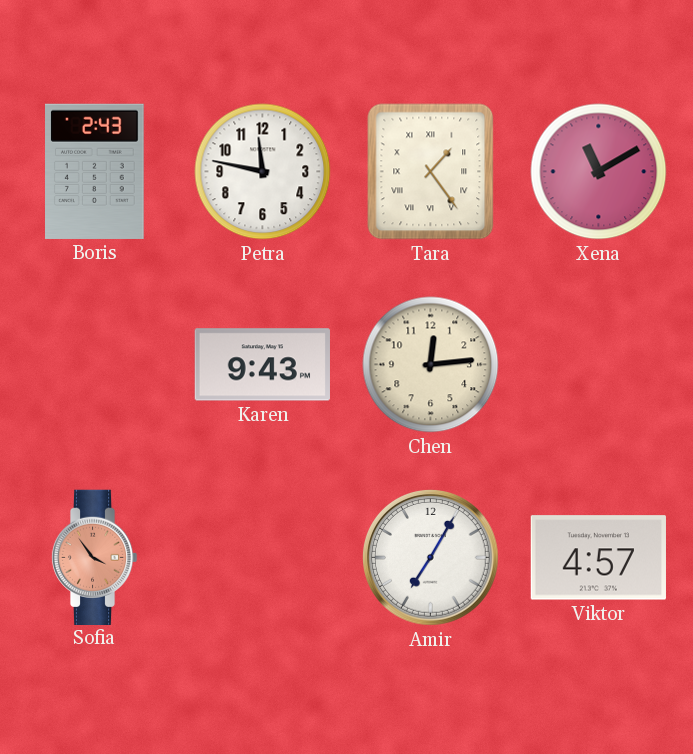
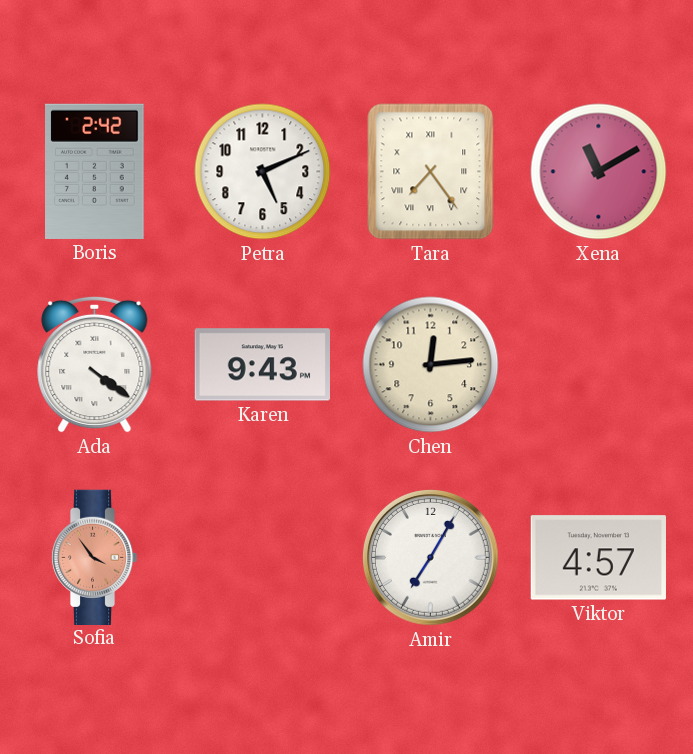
Boris: 2:43 -> 2:42
Petra: 11:47 -> 5:11
Tara: 1:24 -> 7:24
Ada: none -> 4:21
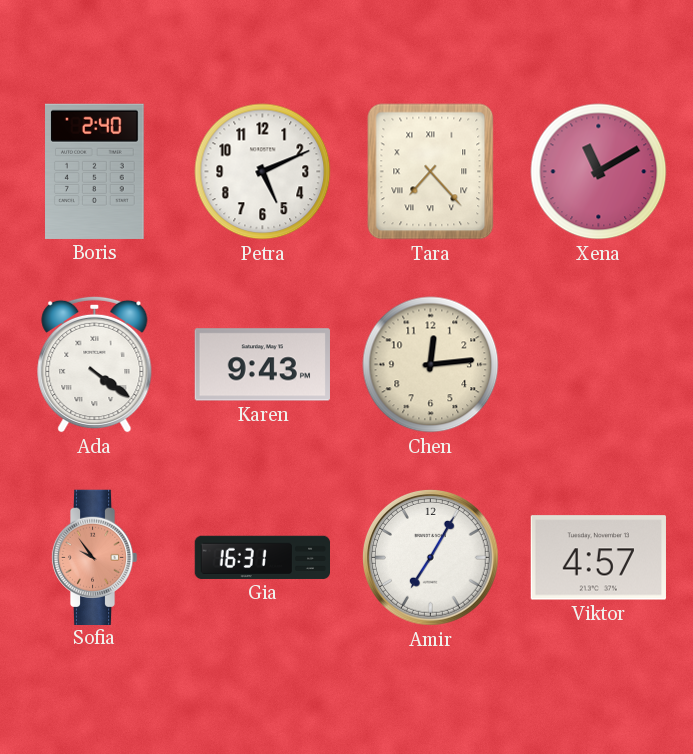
Boris: 2:42 -> 2:40
Tara: 7:24 -> 7:23
Sofia: 3:54 -> 9:54
Gia: none -> 16:31
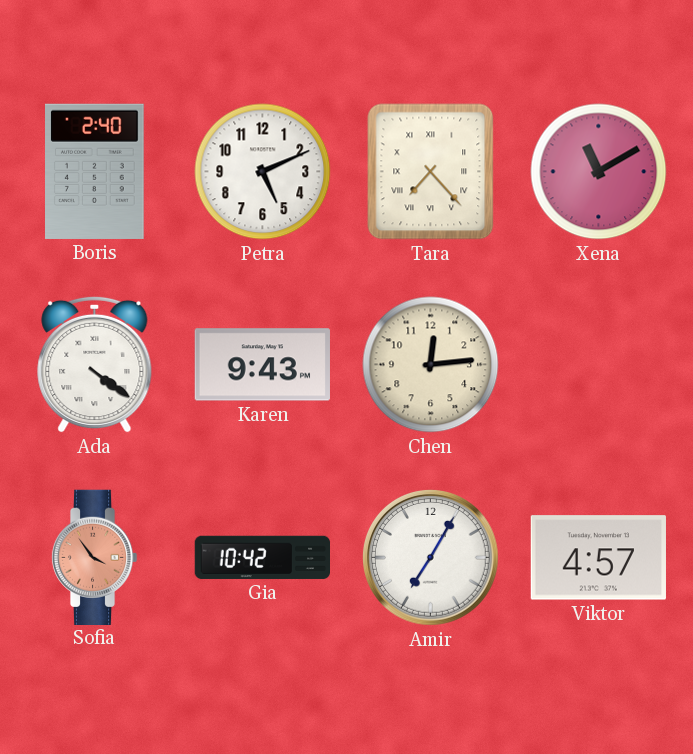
Sofia: 9:54 -> 3:54
Gia: 16:31 -> 10:42
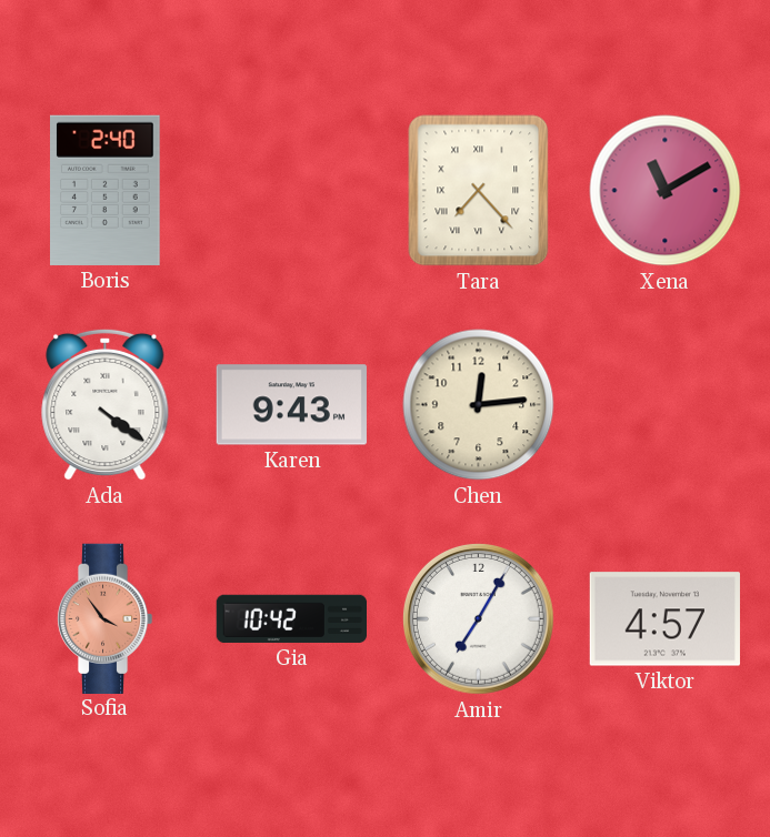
Petra: 5:11 -> none
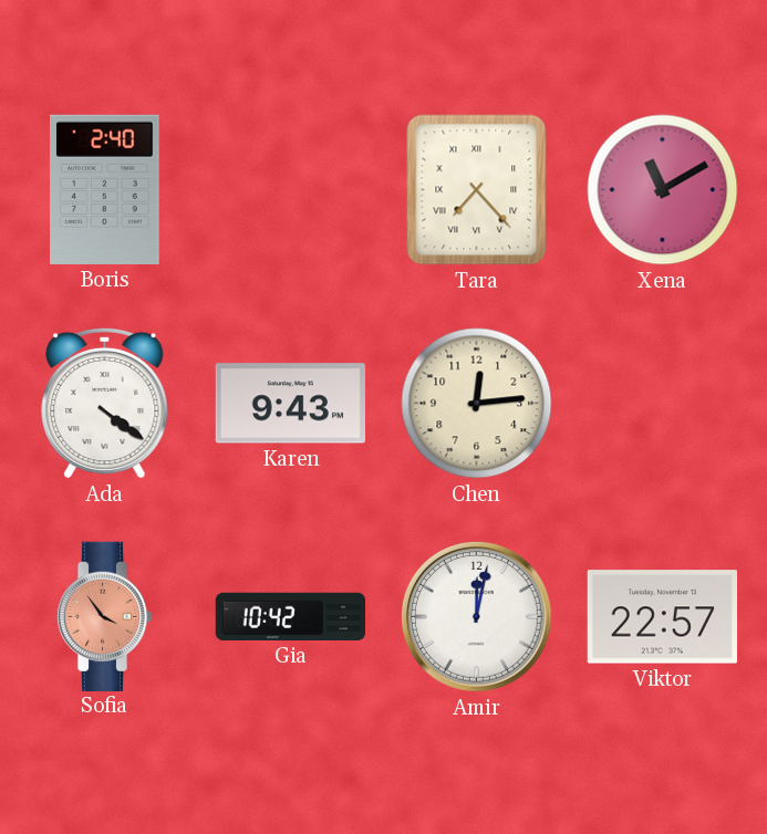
Amir: 7:05 -> 12:02
Viktor: 4:57 -> 22:57
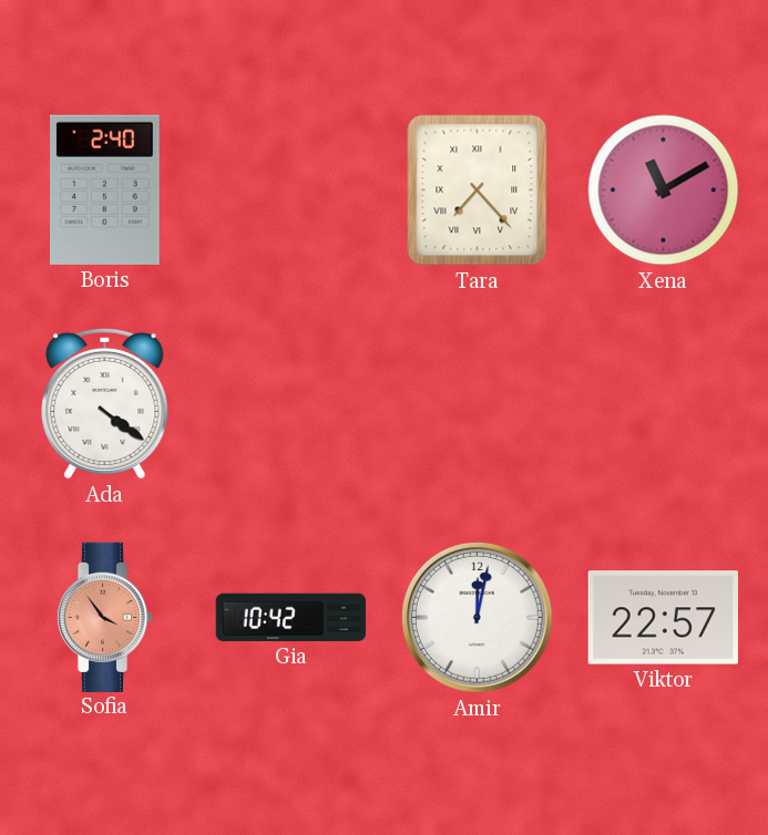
Karen: 9:43 -> none
Chen: 12:14 -> none
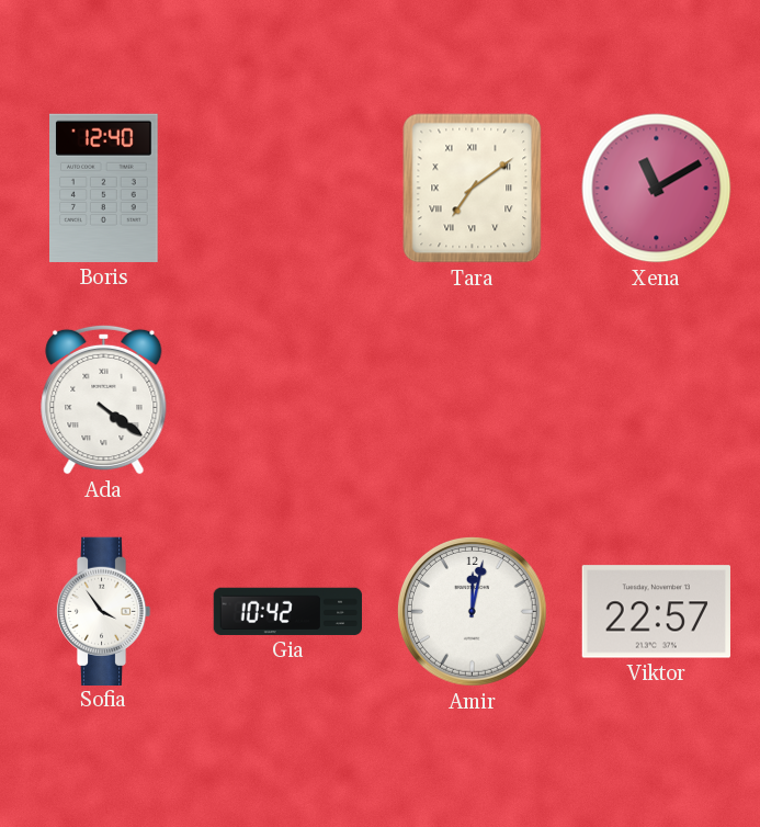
Boris: 2:40 -> 12:40
Tara: 7:23 -> 7:09
Sofia dial: salmon -> white
